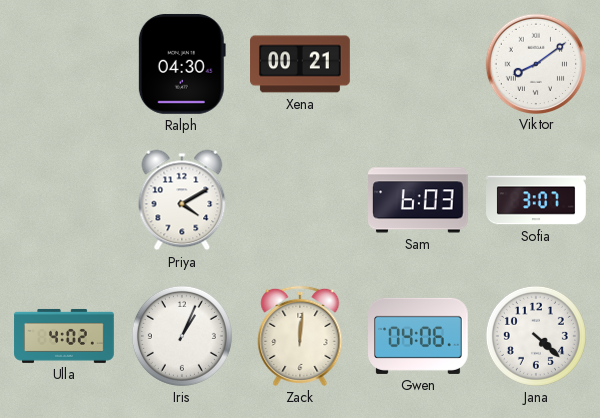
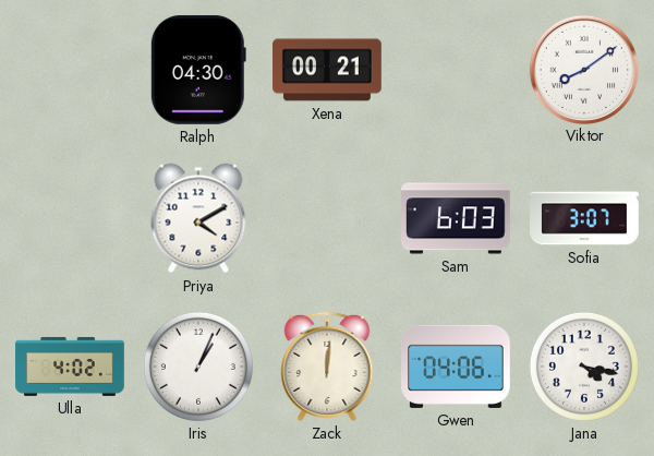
Jana: 4:22 -> 4:17
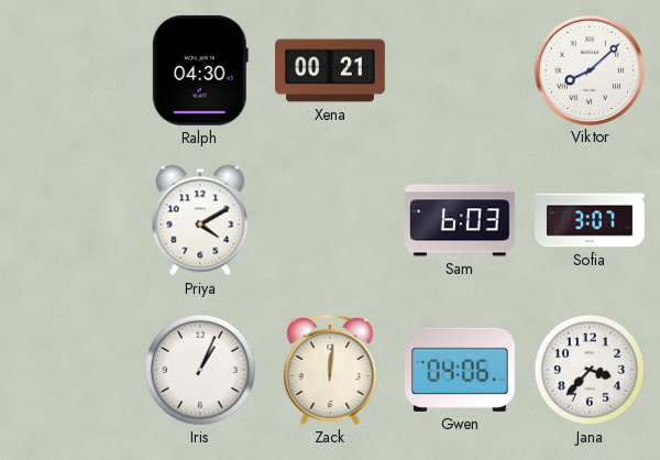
Viktor: 8:09 -> 8:08
Ulla: 4:02 -> none
Jana: 4:17 -> 3:37
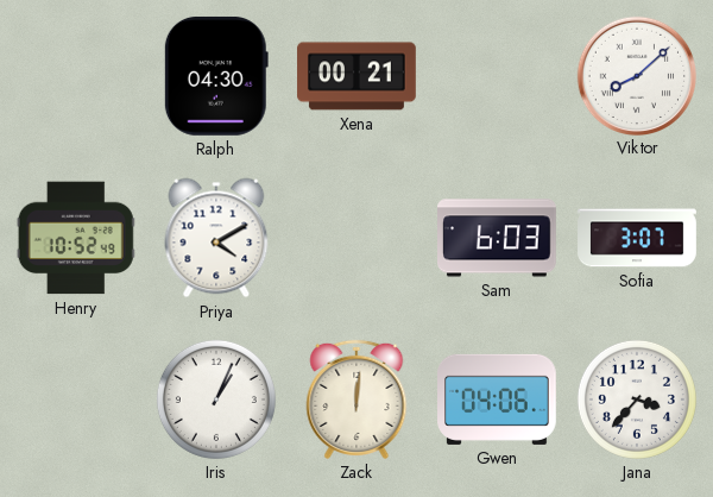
Henry: none -> 10:52
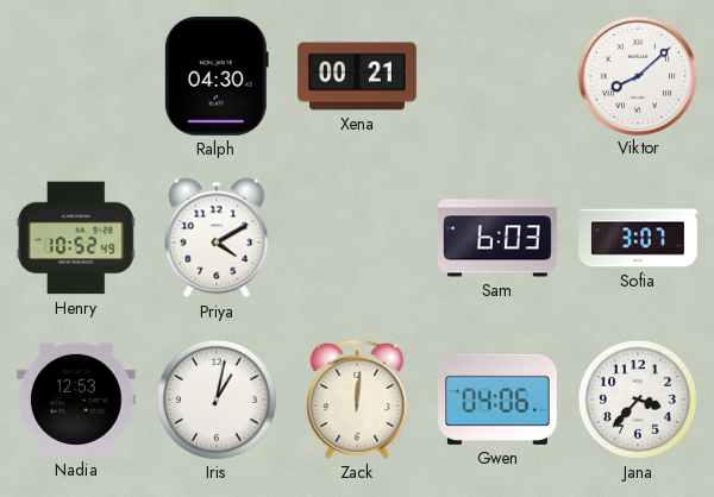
Nadia: none -> 12:53
Iris: 1:04 -> 1:02
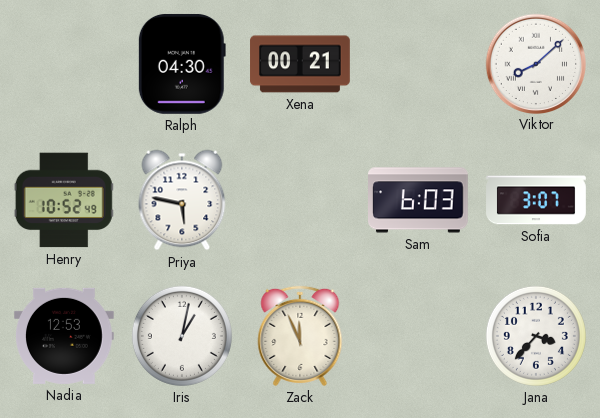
Priya: 4:10 -> 5:47
Zack: 12:01 -> 11:56
Gwen: 04:06 -> none
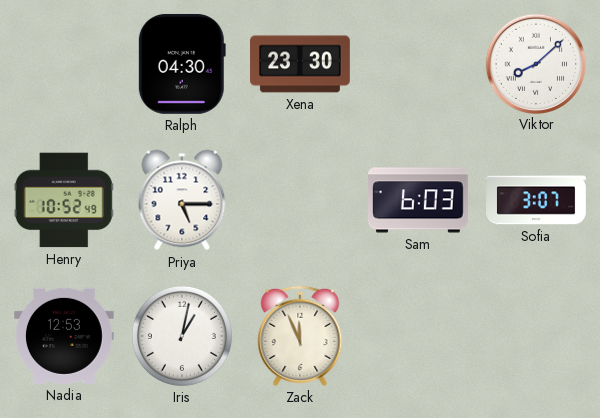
Xena: 00:21 -> 23:30
Priya: 5:47 -> 5:15
Jana: 3:37 -> none
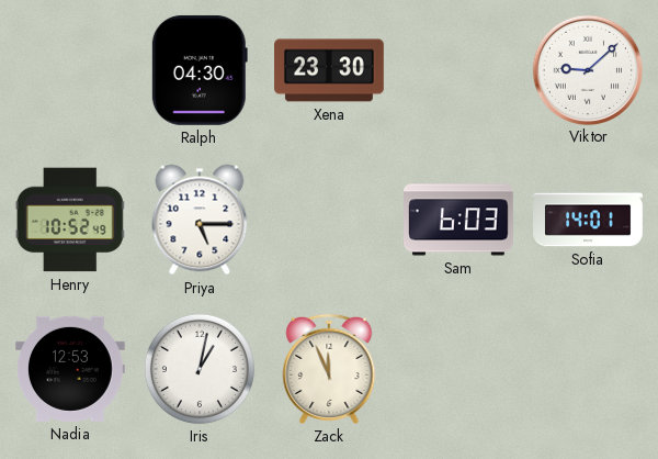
Viktor: 8:08 -> 9:08
Sofia: 3:07 -> 14:01
